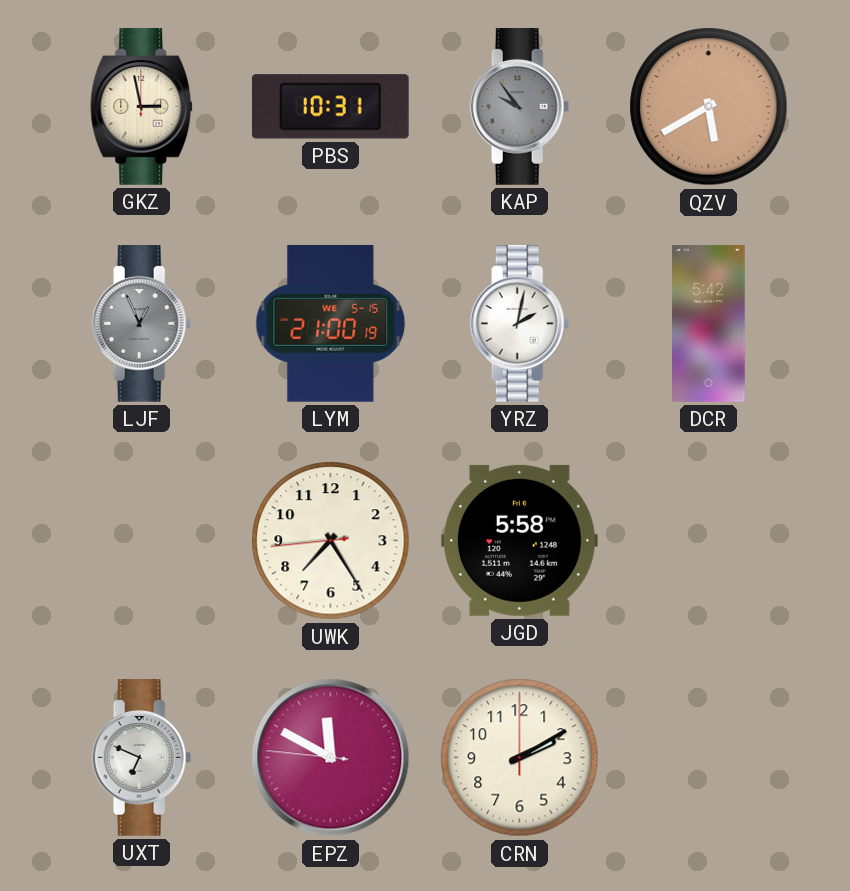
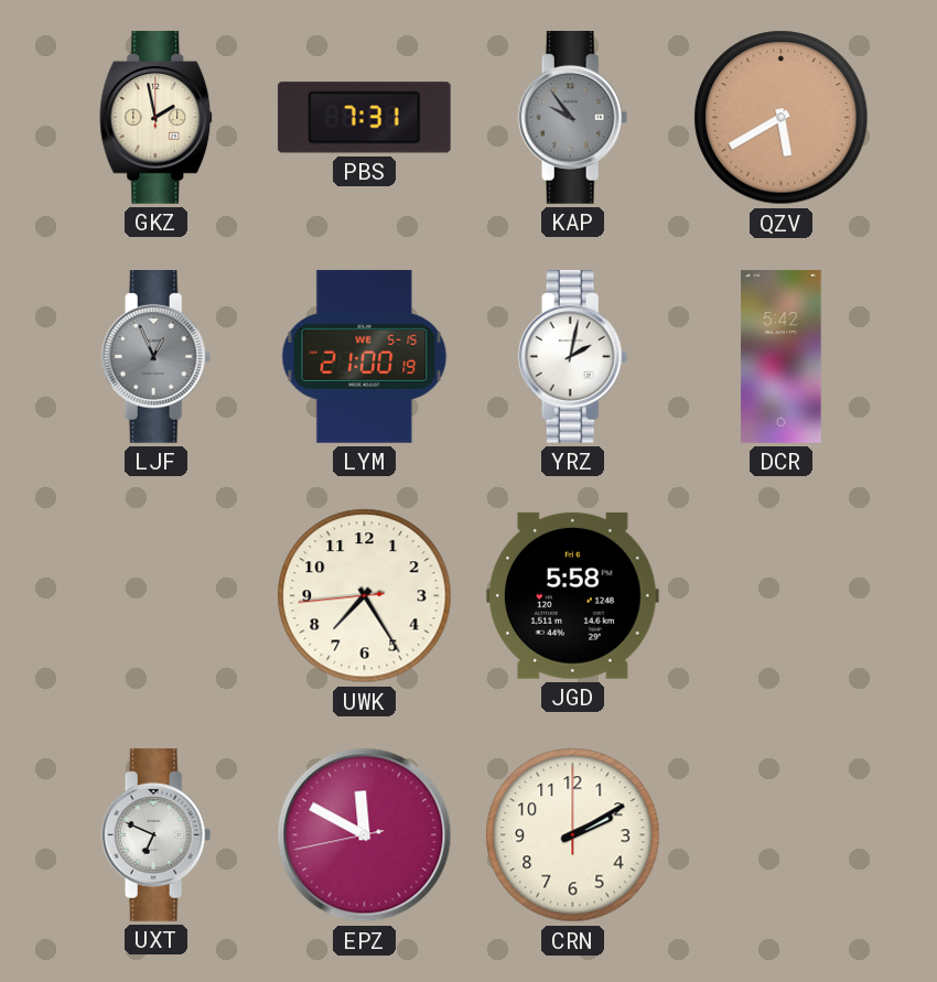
GKZ: 2:58 -> 1:58
PBS: 10:31 -> 7:31
EPZ: 11:49:46 -> 11:49:43
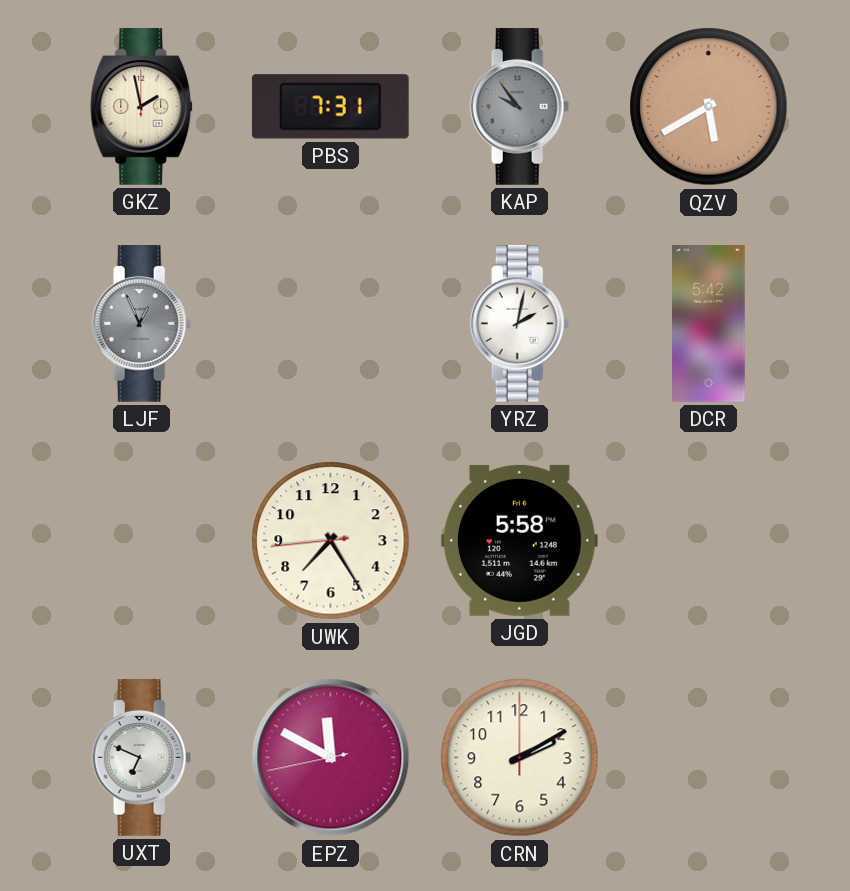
LYM: 21:00 -> none
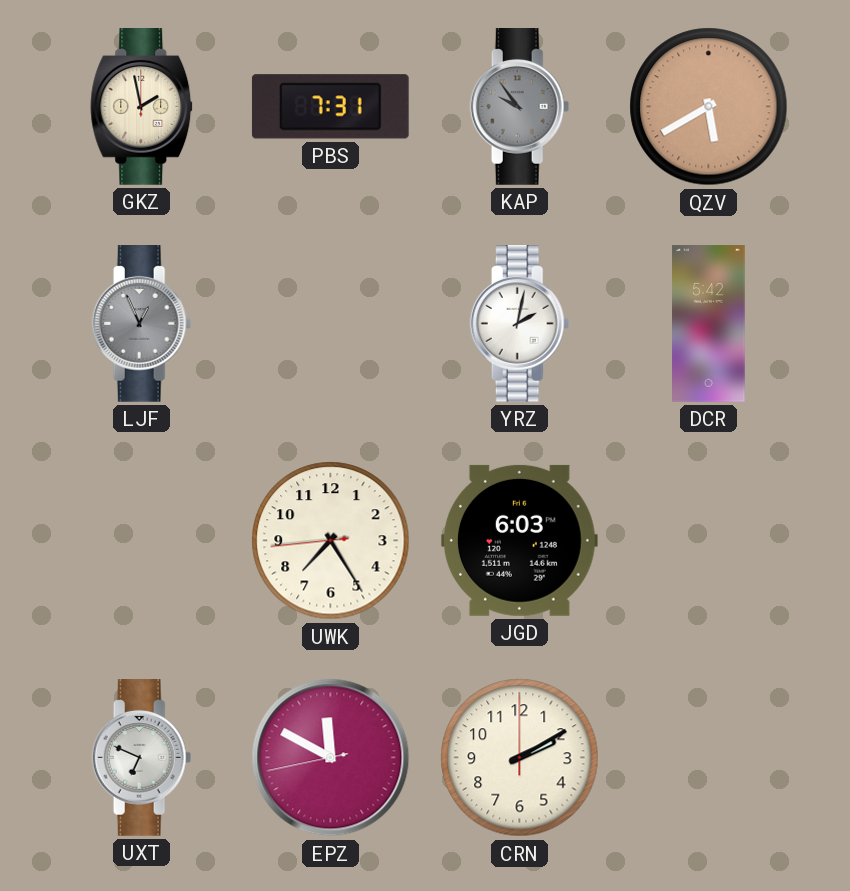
JGD: 5:58 -> 6:03
